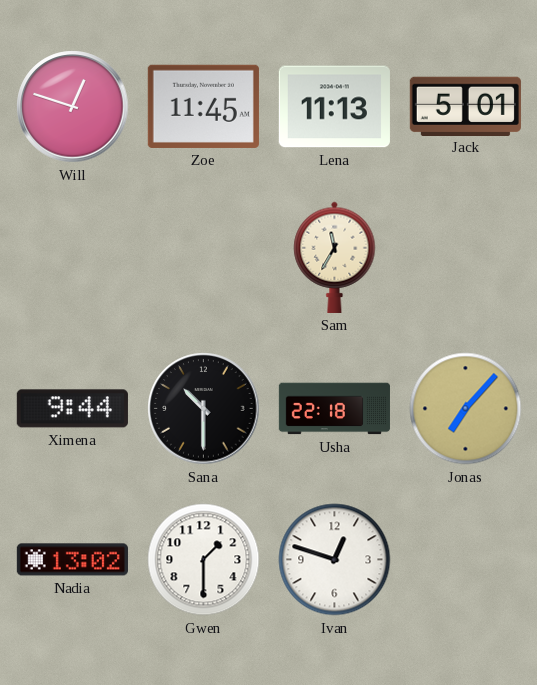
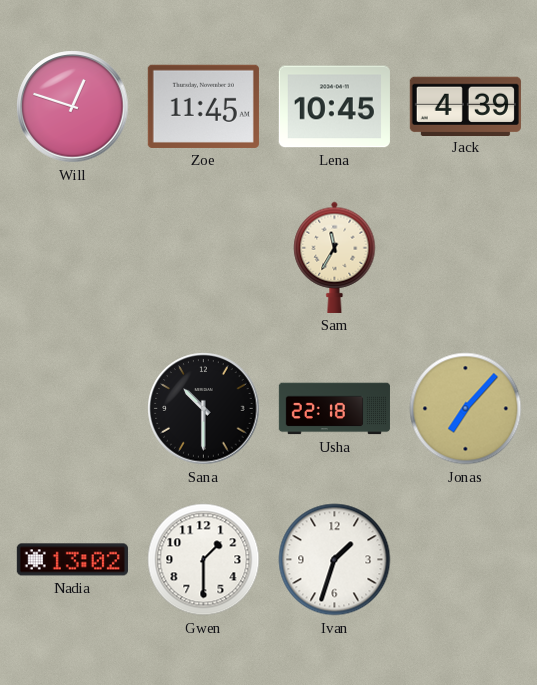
Lena: 11:13 -> 10:45
Jack: 5:01 -> 4:39
Ximena: 9:44 -> none
Ivan: 12:48 -> 1:33
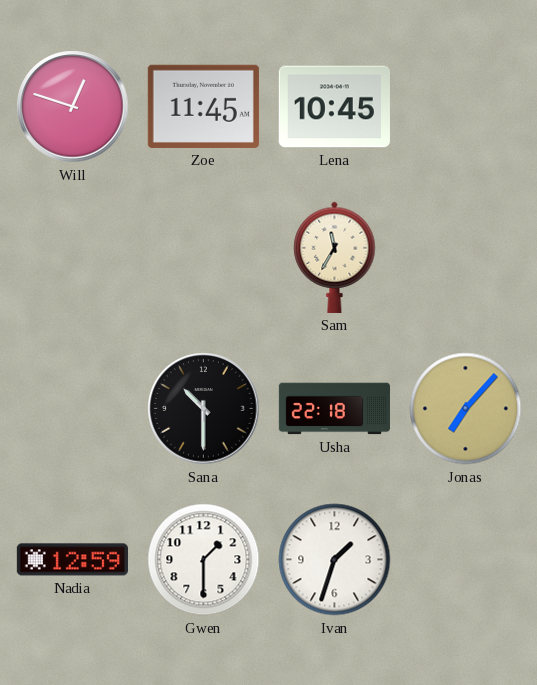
Jack: 4:39 -> none
Nadia: 13:02 -> 12:59
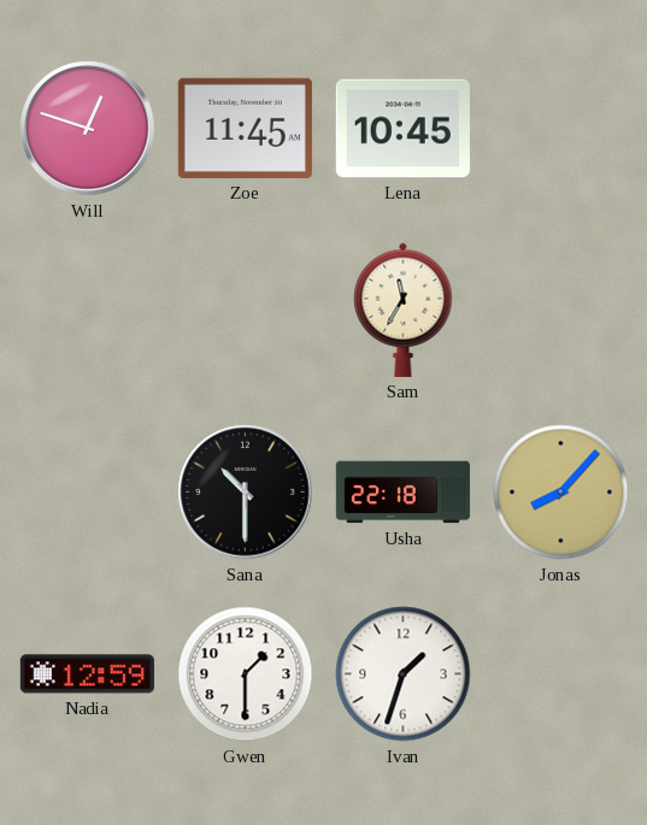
Jonas: 7:07 -> 8:07
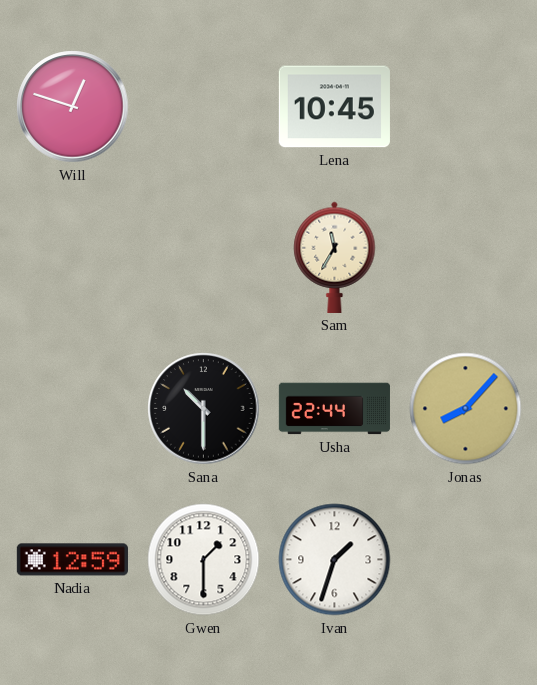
Zoe: 11:45 -> none
Usha: 22:18 -> 22:44
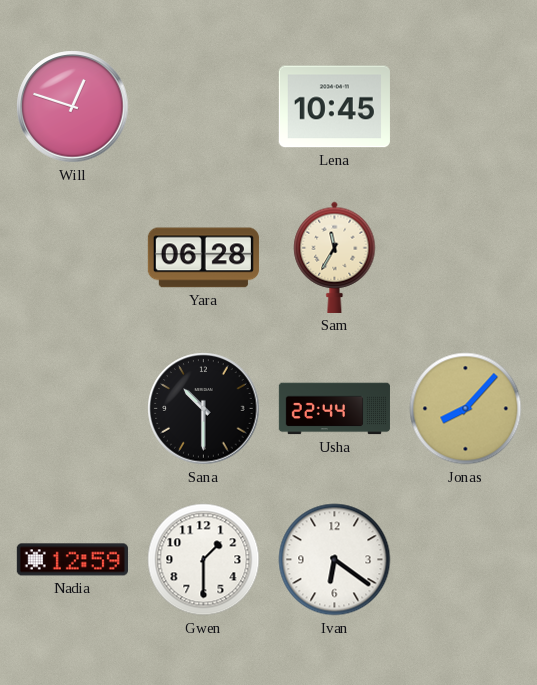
Yara: none -> 06:28
Ivan: 1:33 -> 6:21
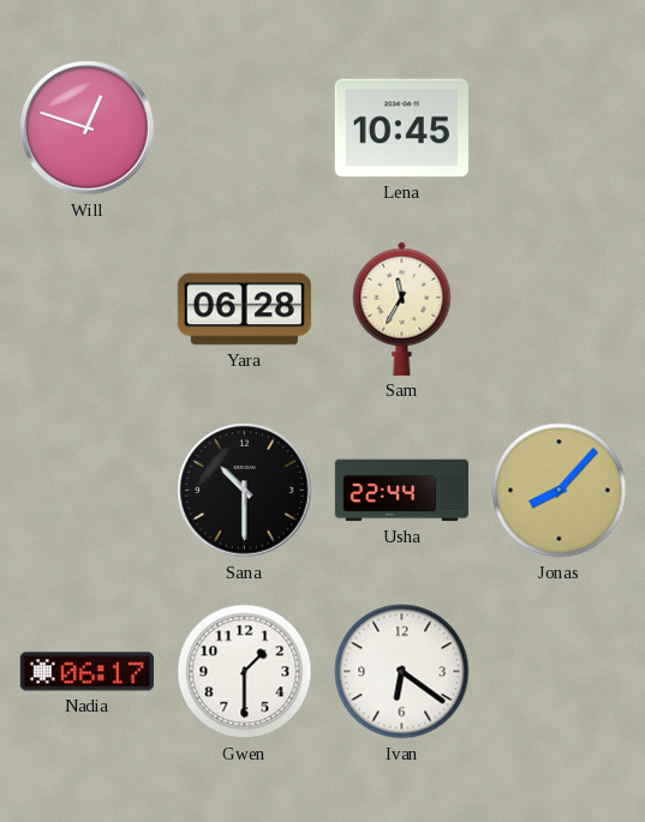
Nadia: 12:59 -> 06:17
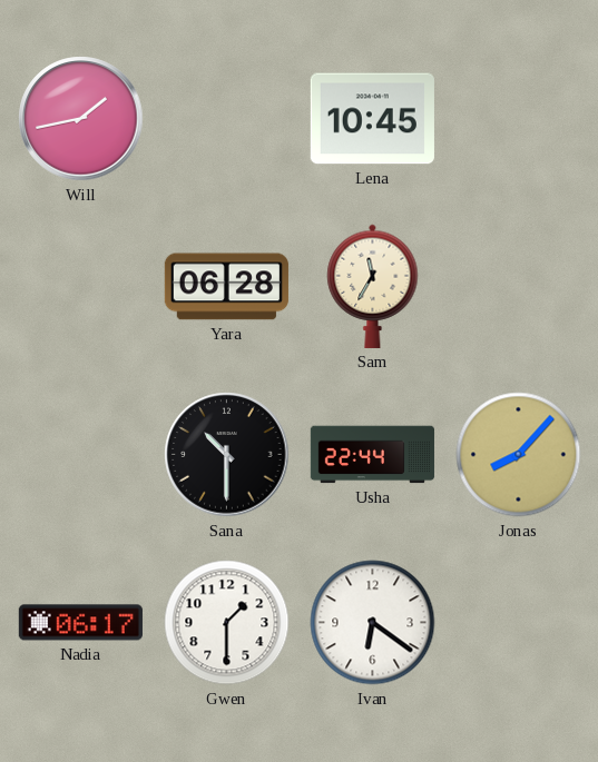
Will: 12:48 -> 1:43
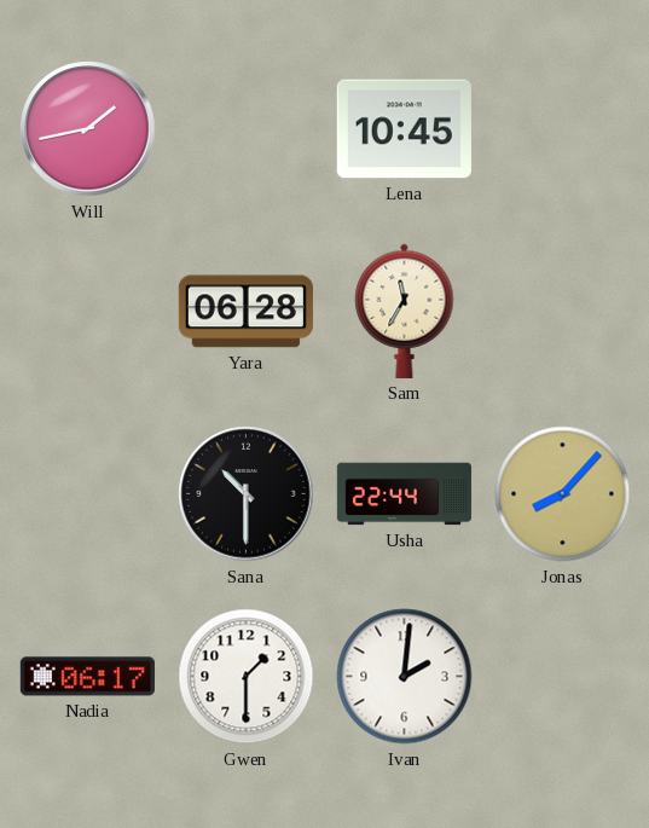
Ivan: 6:21 -> 2:01
